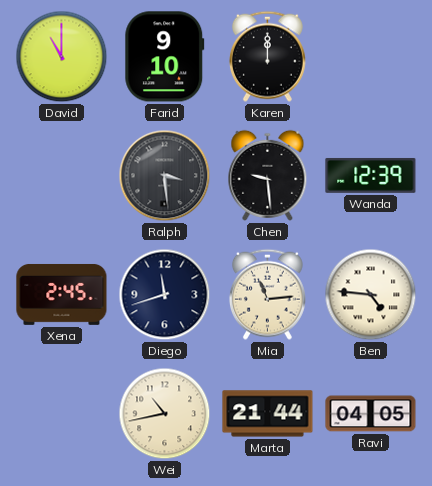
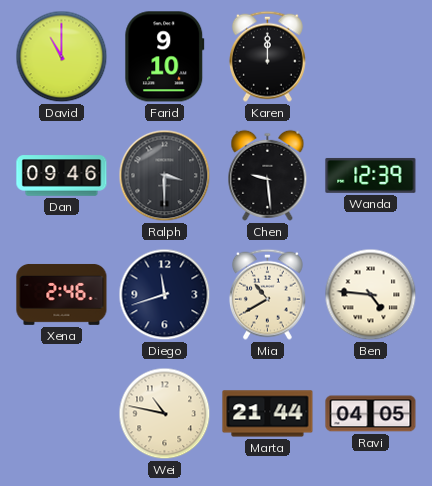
Dan: none -> 09:46
Ralph: 3:29 -> 3:30
Xena: 2:45 -> 2:46
Mia: 11:14 -> 10:40
Wei: 10:43 -> 10:47
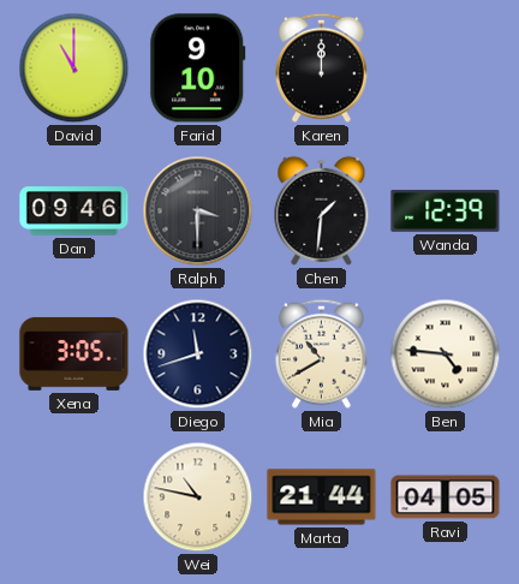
Chen: 9:29 -> 1:31
Xena: 2:46 -> 3:05
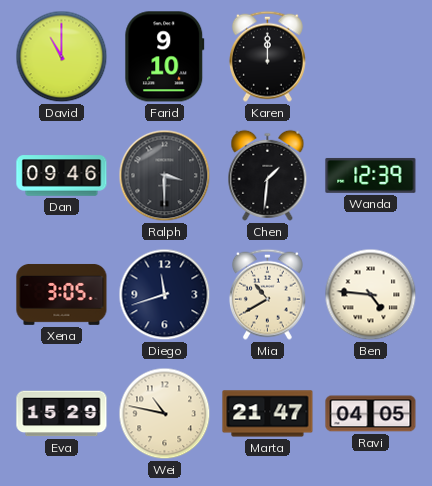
Eva: none -> 15:29
Marta: 21:44 -> 21:47
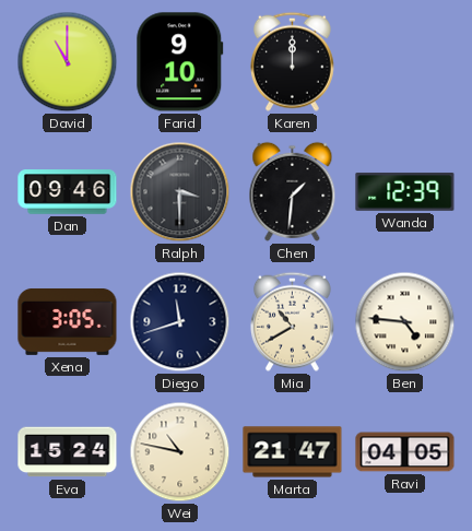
Eva: 15:29 -> 15:24
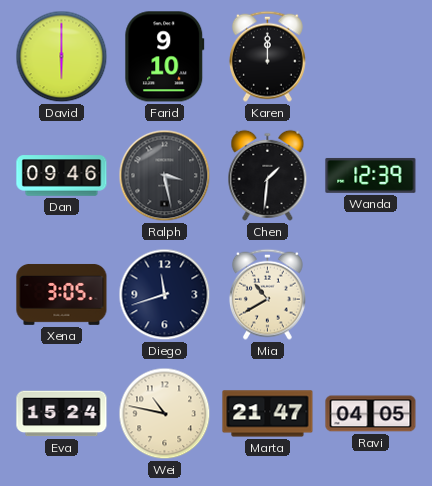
David: 11:00 -> 6:00
Ralph: 3:30 -> 3:28
Ben: 4:46 -> none
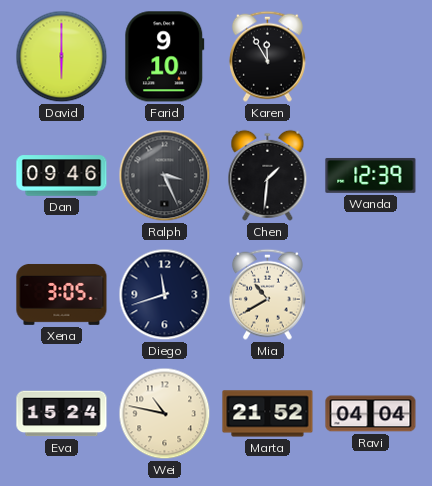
Karen: 12:00 -> 11:55
Ralph: 3:28 -> 3:26
Marta: 21:47 -> 21:52
Ravi: 04:05 -> 04:04
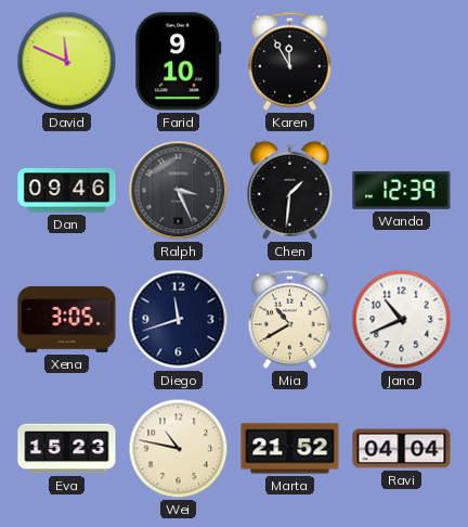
David: 6:00 -> 11:49
Jana: none -> 10:41
Eva: 15:24 -> 15:23
